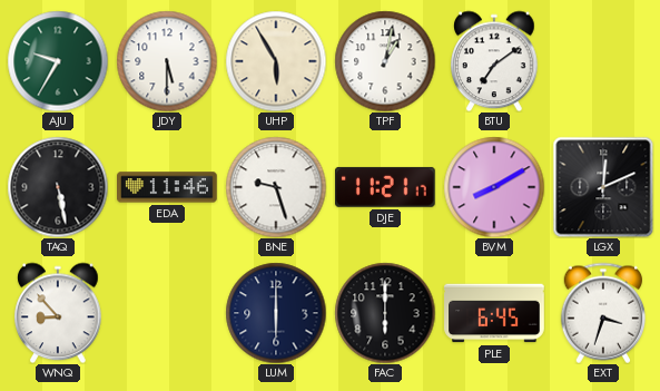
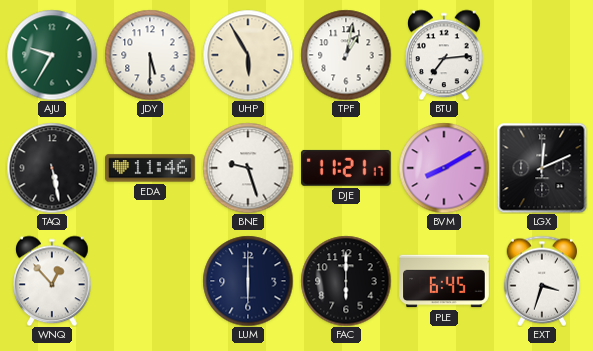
BTU: 7:09 -> 7:14
WNQ: 8:53 -> 12:53
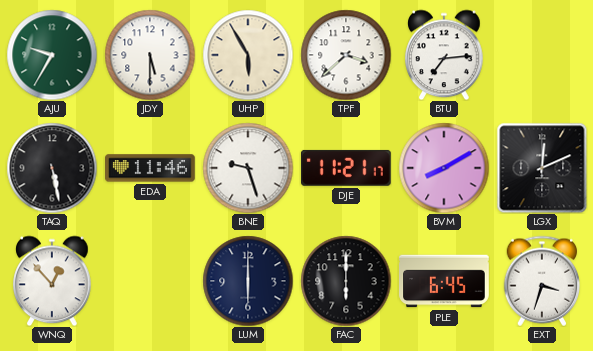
TPF: 1:02 -> 3:38
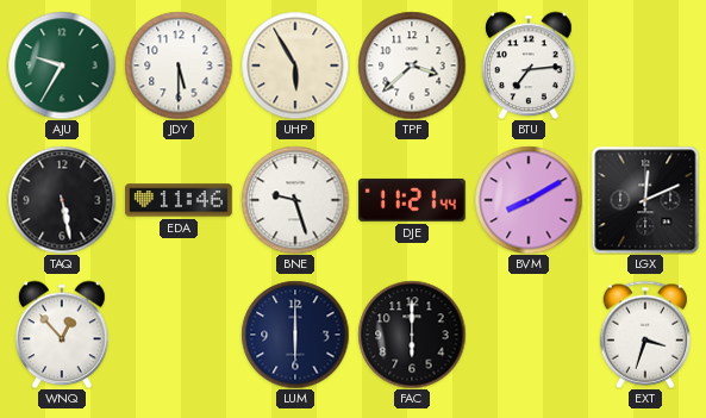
DJE: 11:21:17 -> 11:21:44
PLE: 6:45 -> none
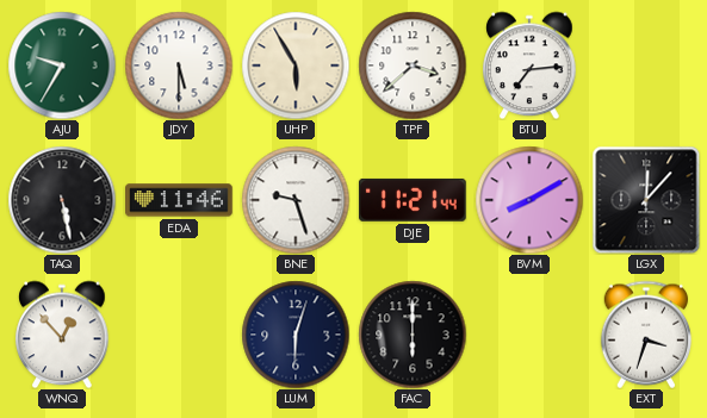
LGX: 12:11 -> 12:07
LUM: 6:00 -> 6:03
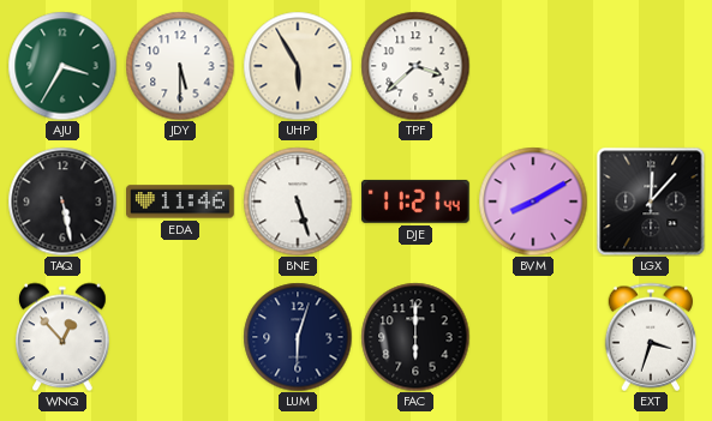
AJU: 9:35 -> 3:35
BTU: 7:14 -> none
BNE: 9:27 -> 5:27
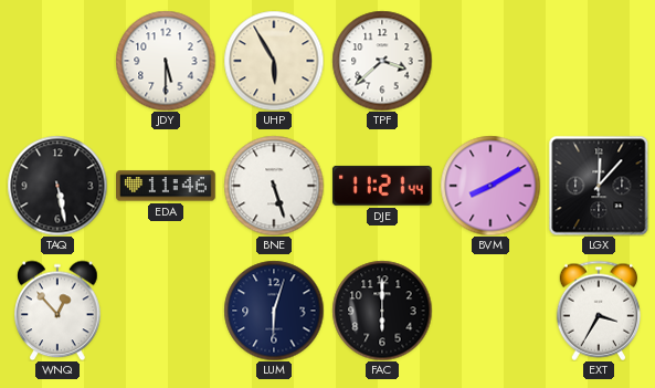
AJU: 3:35 -> none
EXT: 3:33 -> 3:35
